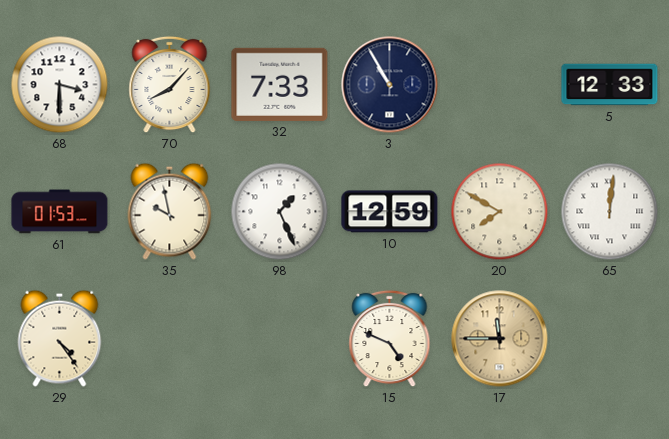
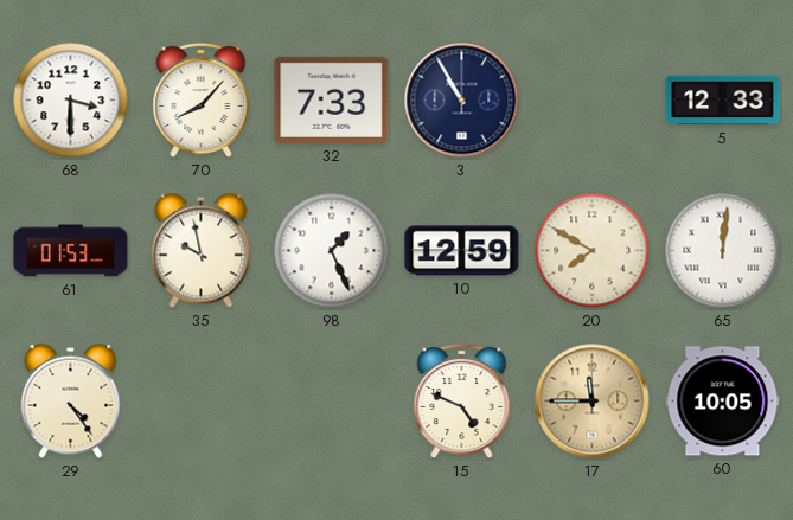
60: none -> 10:05
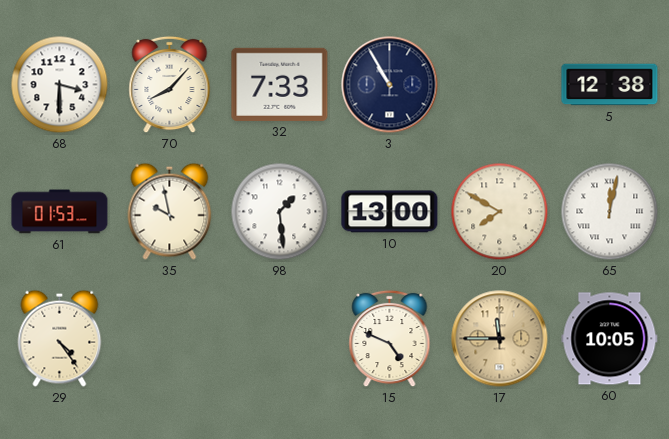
5: 12:33 -> 12:38
98: 1:26 -> 1:29
10: 12:59 -> 13:00
65: 12:01 -> 12:02
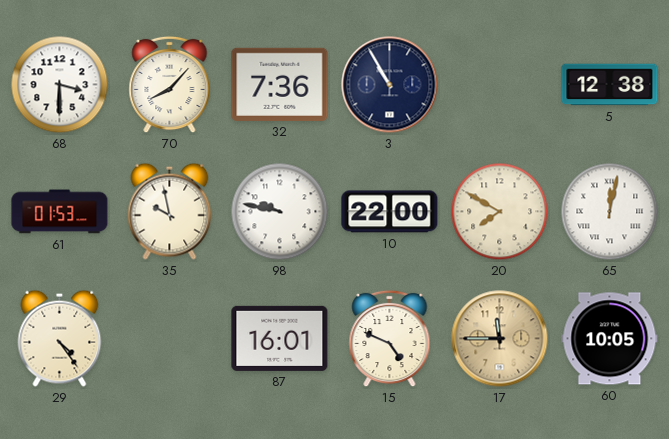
32: 7:33 -> 7:36
98: 1:29 -> 9:47
10: 13:00 -> 22:00
87: none -> 16:01
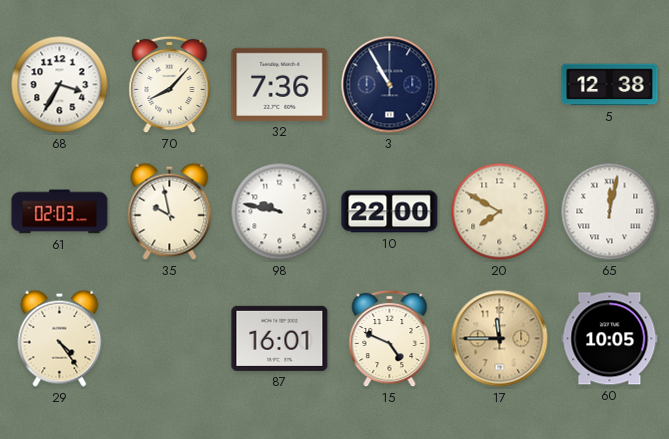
68: 3:30 -> 3:35
61: 01:53 -> 02:03
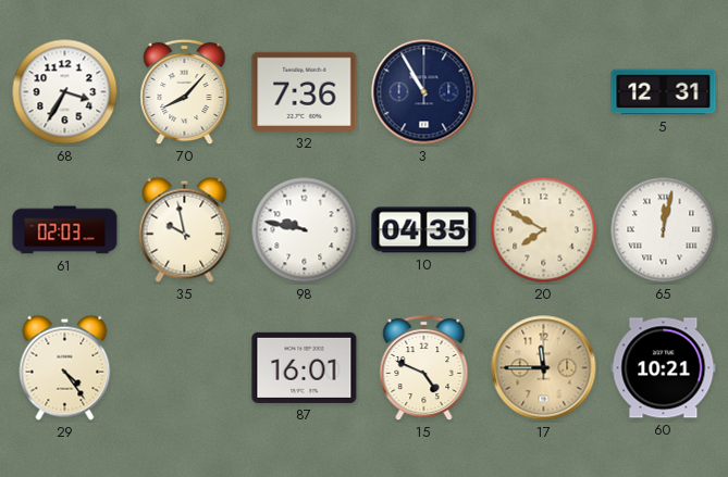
5: 12:38 -> 12:31
10: 22:00 -> 04:35
60: 10:05 -> 10:21
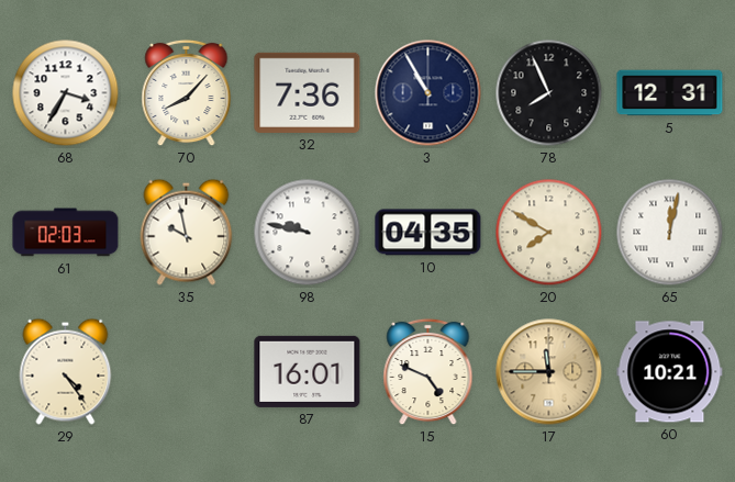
78: none -> 7:56
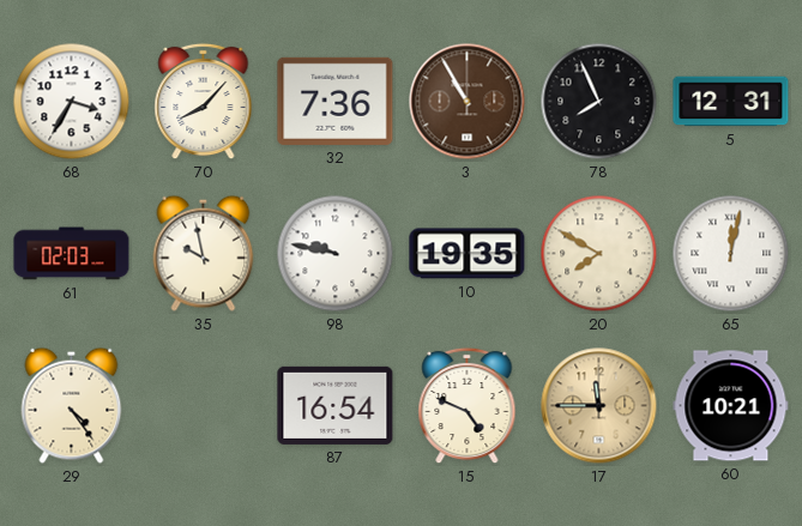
3 dial: navy -> brown
10: 04:35 -> 19:35
87: 16:01 -> 16:54
